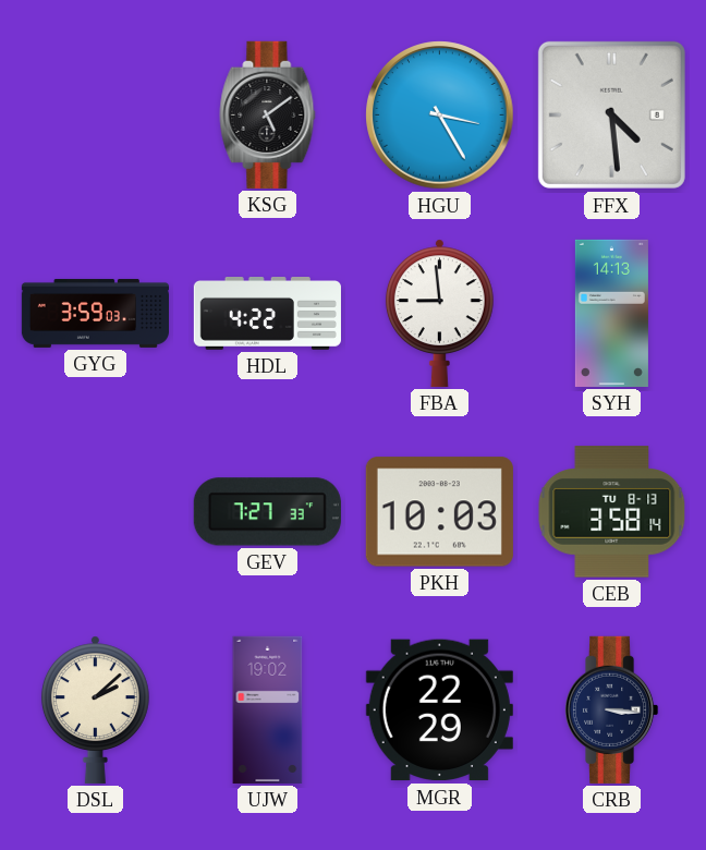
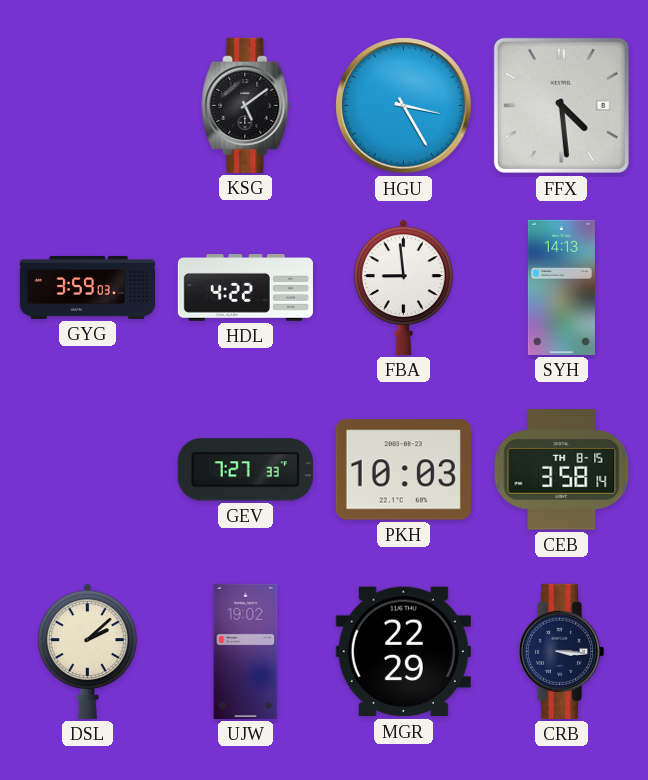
CEB date: TU 8-13 -> TH 8-15
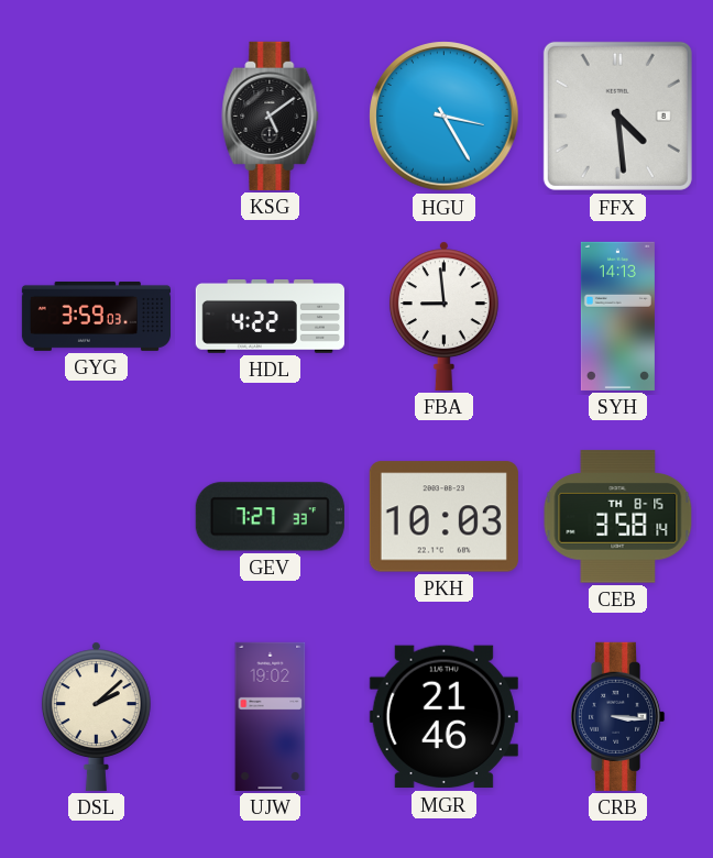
MGR: 22:29 -> 21:46
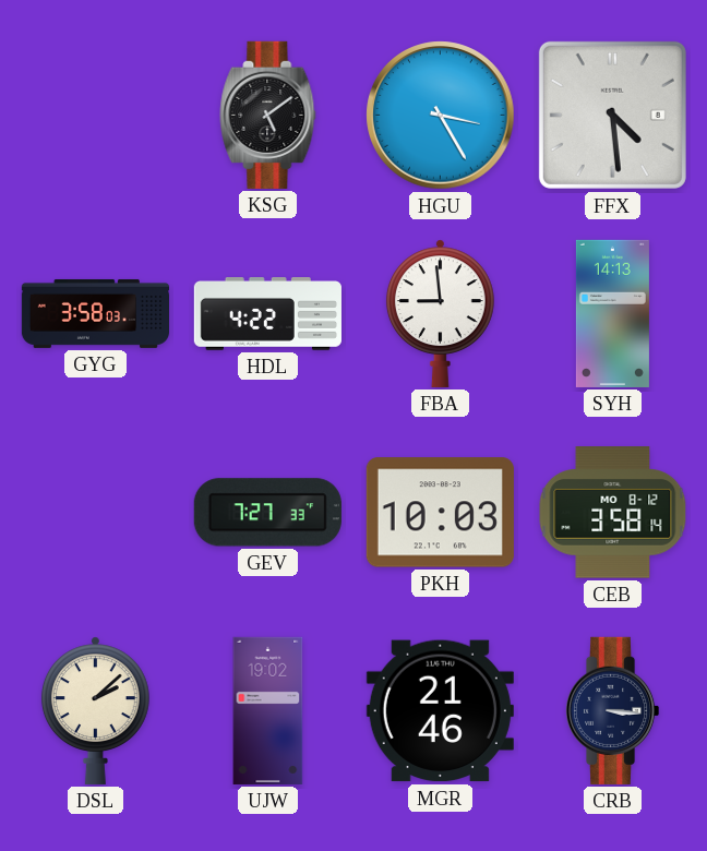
GYG: 3:59 -> 3:58
CEB date: TH 8-15 -> MO 8-12
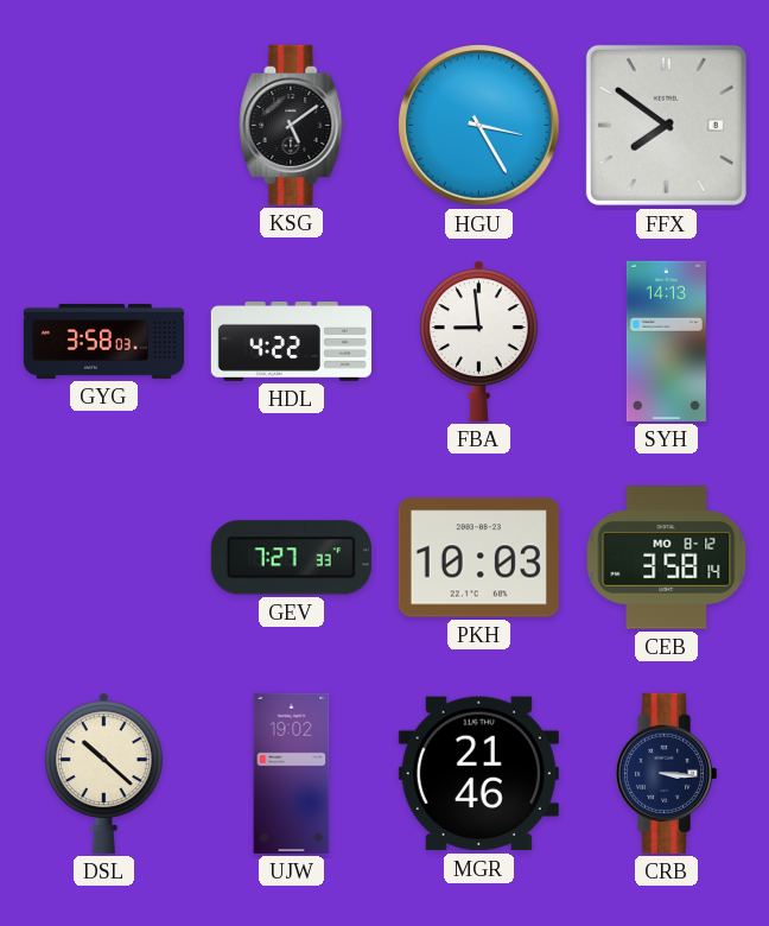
FFX: 4:29 -> 7:51
DSL: 2:08 -> 10:22
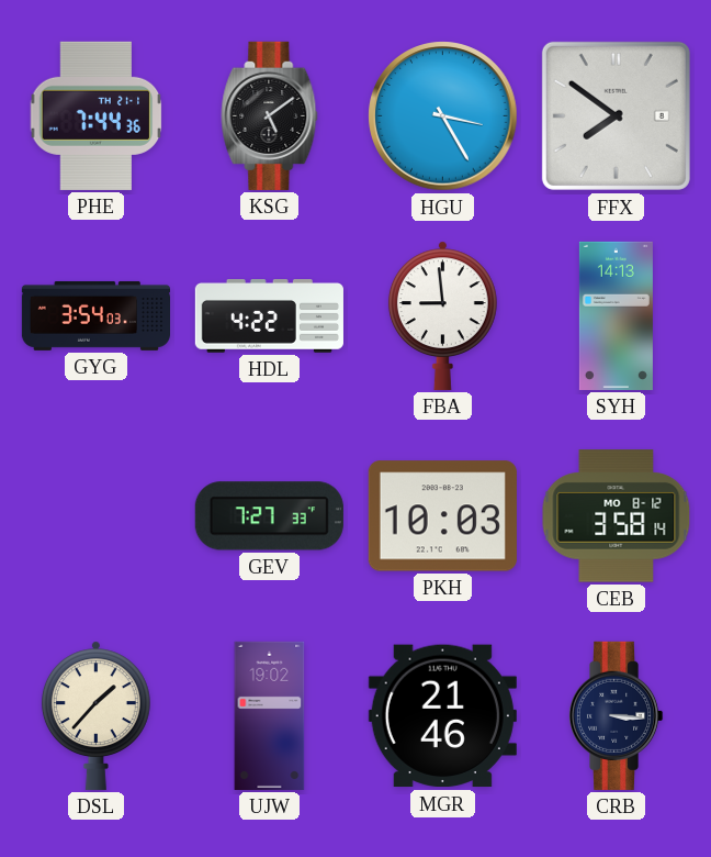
PHE: none -> 7:44
GYG: 3:58 -> 3:54
DSL: 10:22 -> 1:37
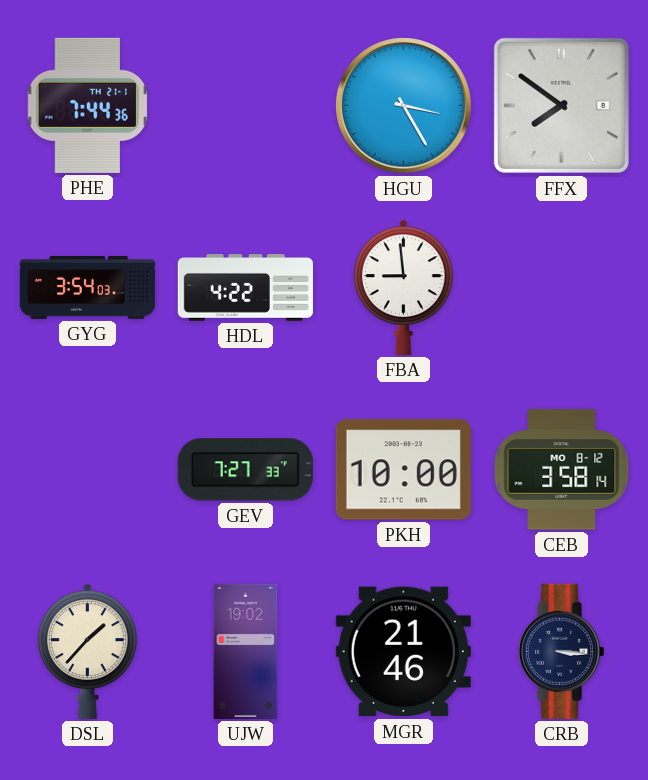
KSG: 5:09 -> none
SYH: 14:13 -> none
PKH: 10:03 -> 10:00
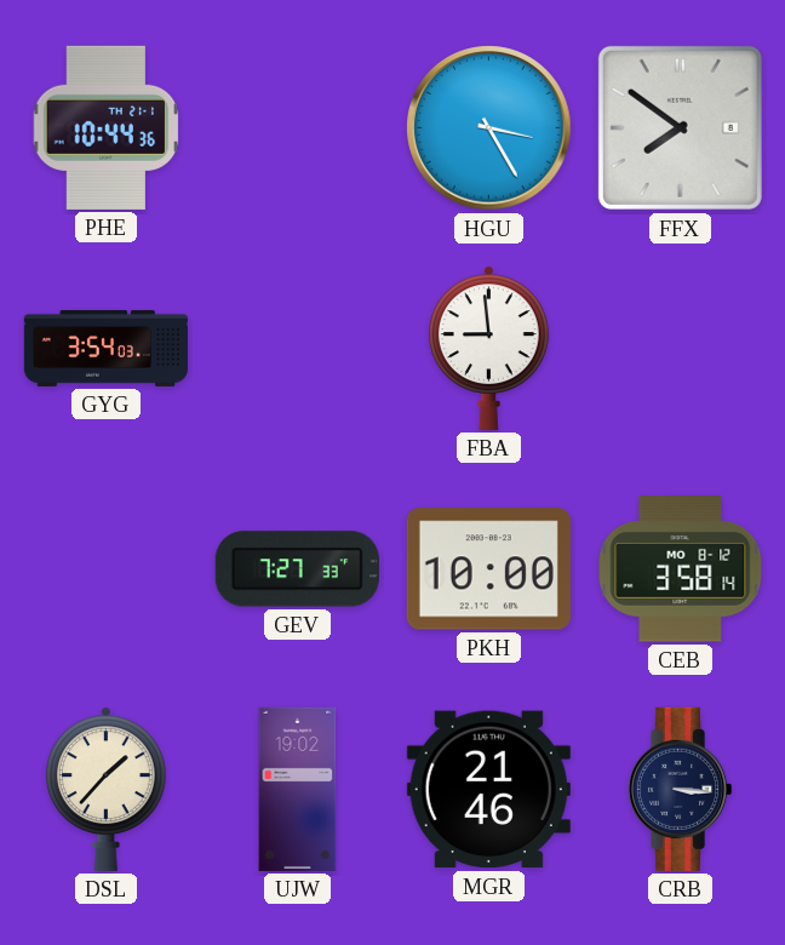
PHE: 7:44 -> 10:44
HDL: 4:22 -> none
